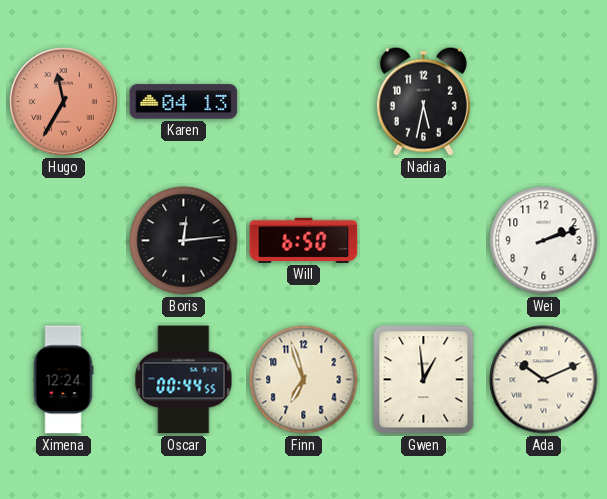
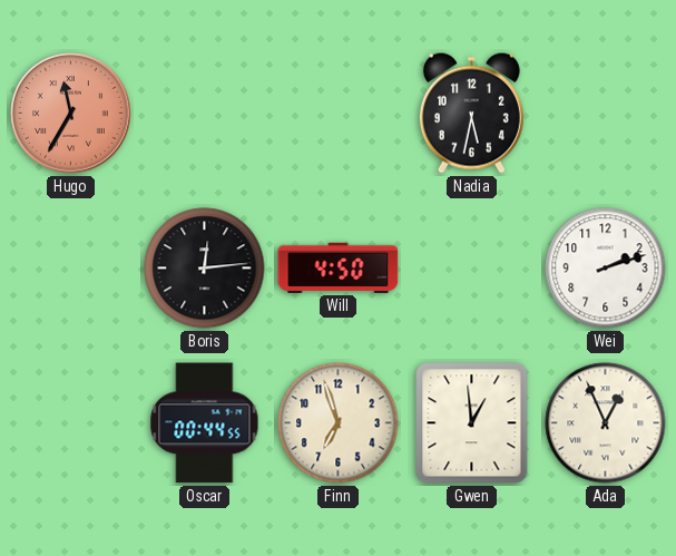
Karen: 04:13 -> none
Will: 6:50 -> 4:50
Ximena: 12:24 -> none
Ada: 10:11 -> 12:56
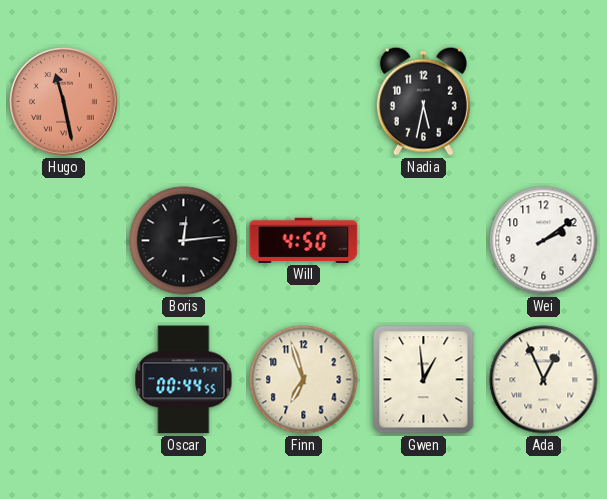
Hugo: 11:35 -> 11:28
Wei: 2:12 -> 2:09
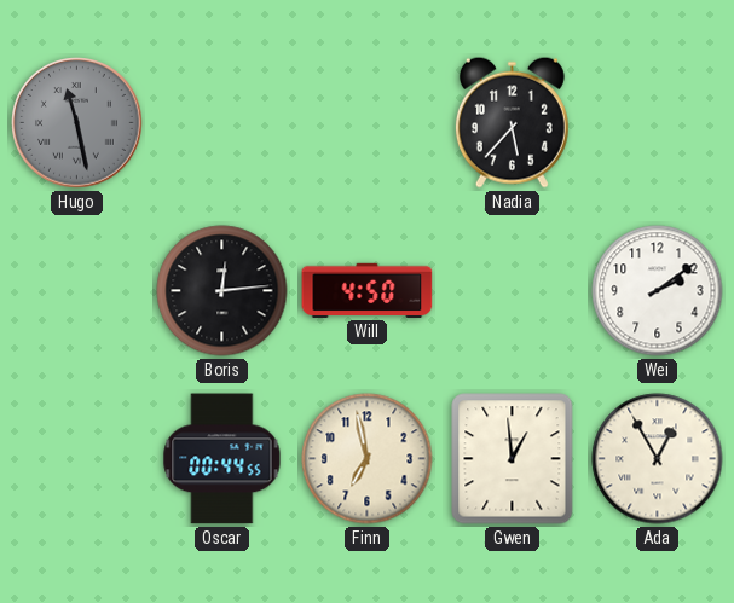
Hugo dial: salmon -> grey
Nadia: 5:32 -> 5:37
Finn: 6:57 -> 6:58
Ada: 12:56 -> 12:55
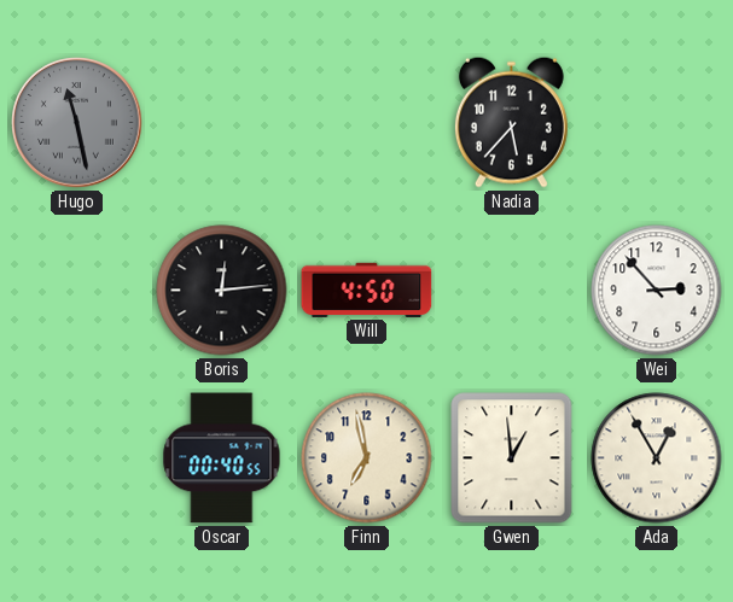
Wei: 2:09 -> 2:53
Oscar: 00:44 -> 00:40
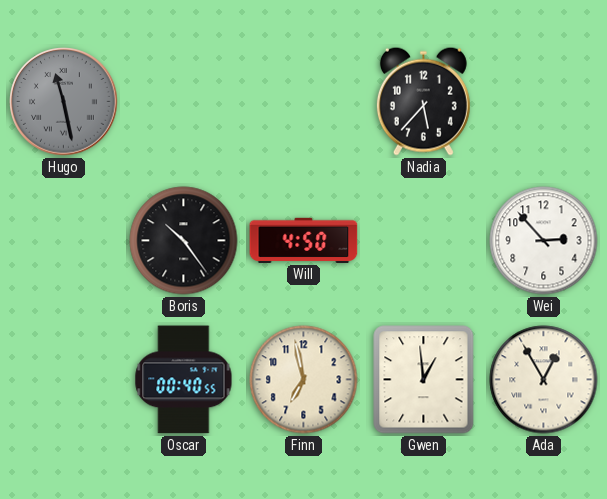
Boris: 12:14 -> 10:24
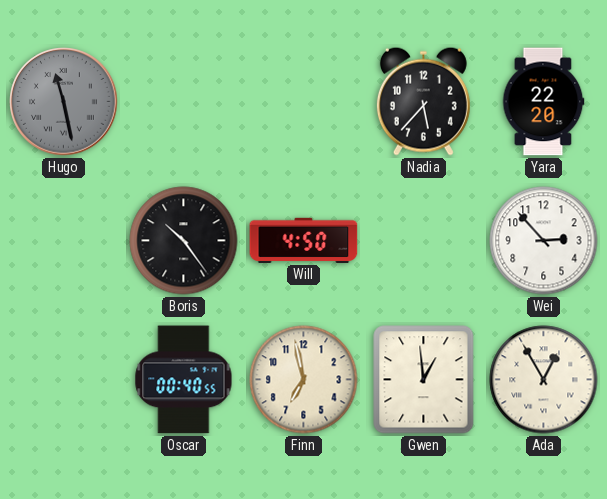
Yara: none -> 22:20
